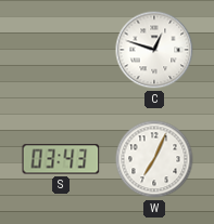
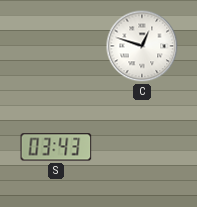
W: 7:04 -> none
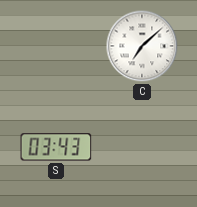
C: 12:48 -> 7:08
